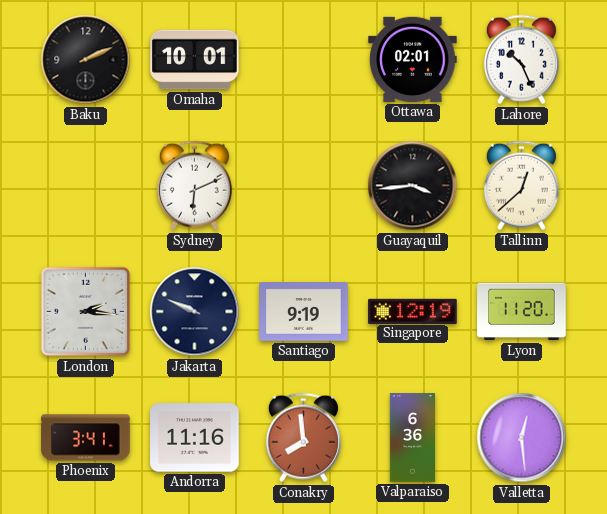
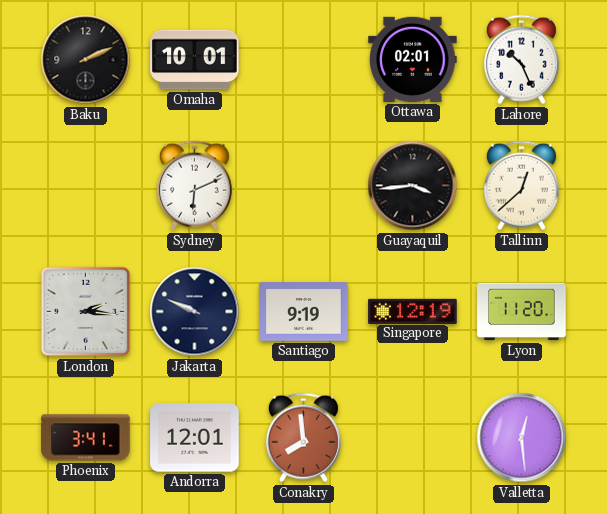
Andorra: 11:16 -> 12:01
Valparaiso: 6:36 -> none
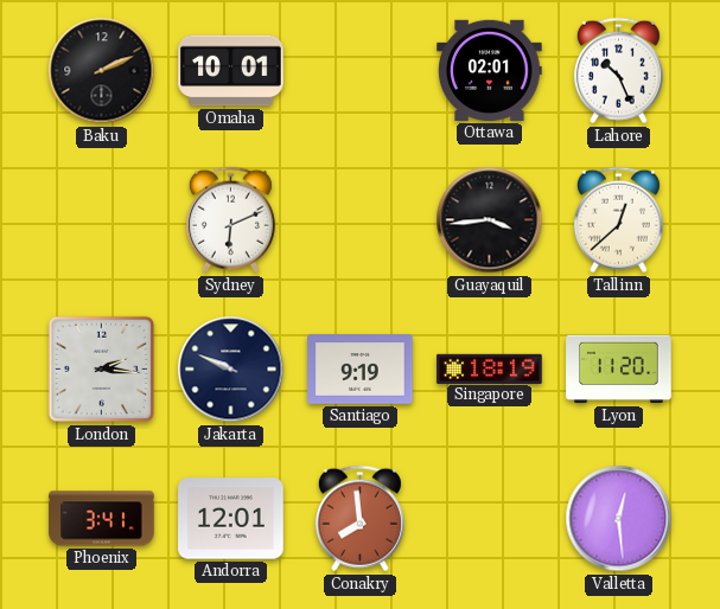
Singapore: 12:19 -> 18:19
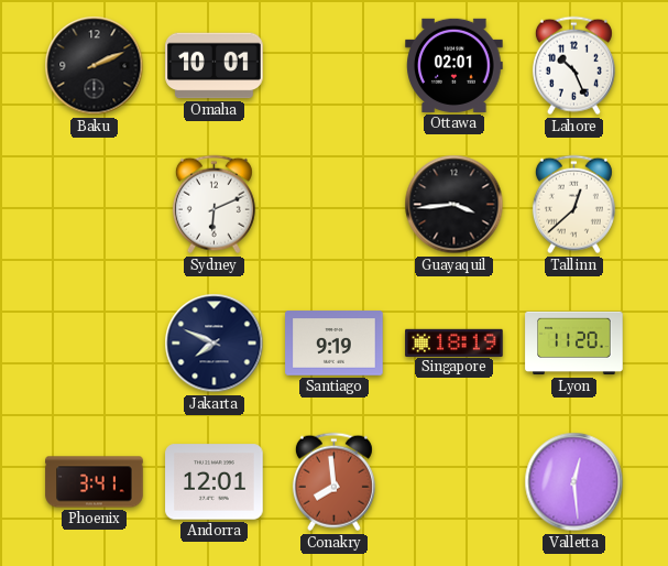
London: 2:16 -> none
Jakarta: 9:49 -> 7:49
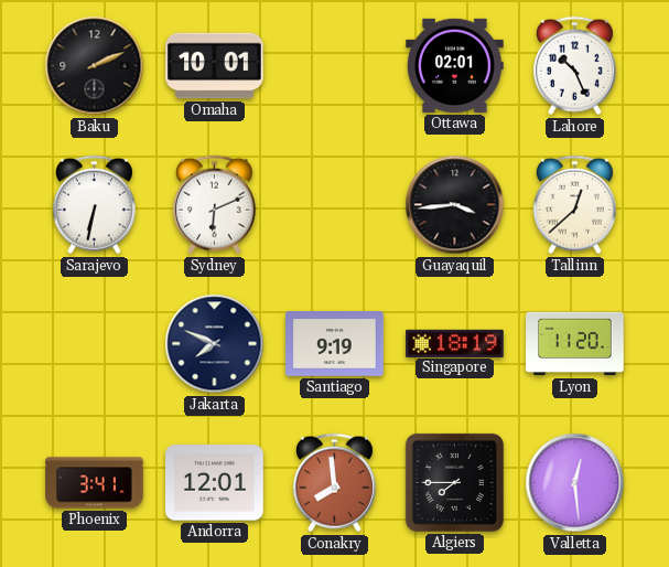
Sarajevo: none -> 6:32
Algiers: none -> 7:45
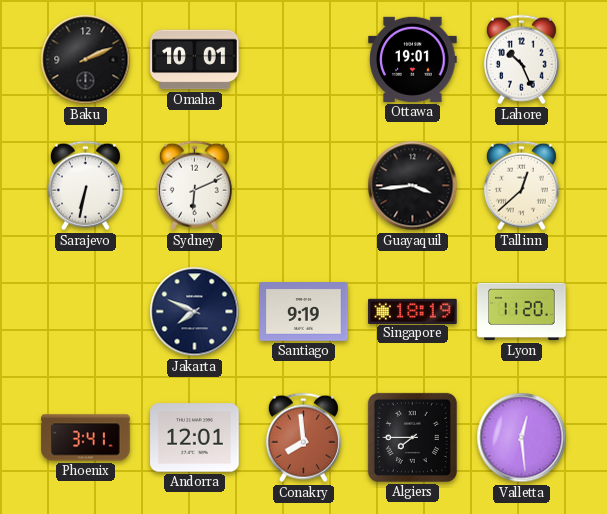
Ottawa: 02:01 -> 19:01
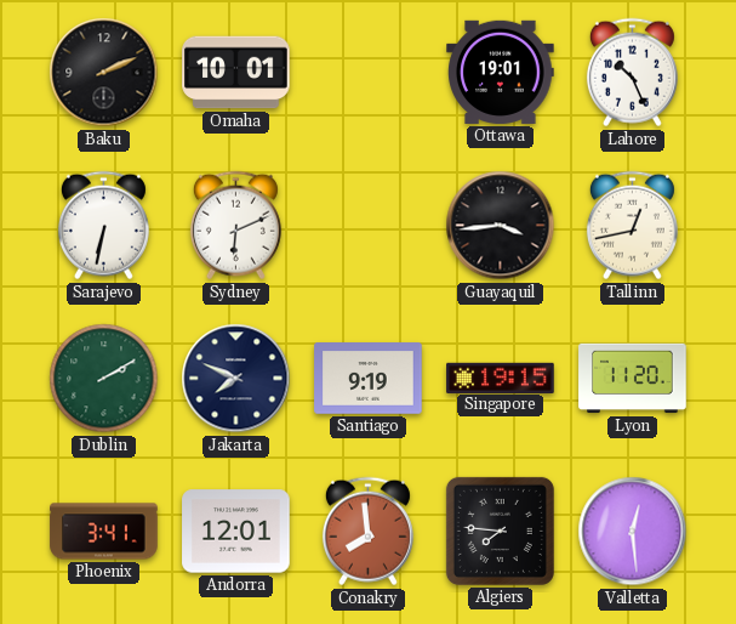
Tallinn: 12:38 -> 12:43
Dublin: none -> 2:10
Singapore: 18:19 -> 19:15
Algiers: 7:45 -> 7:46
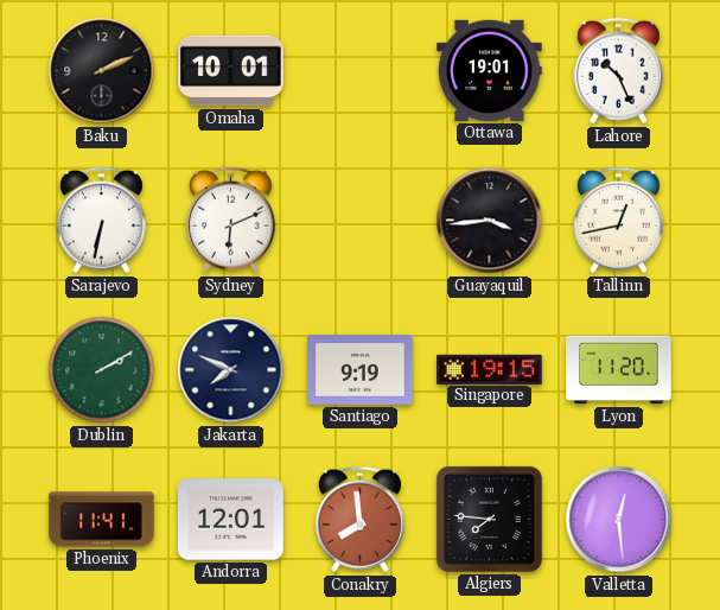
Phoenix: 3:41 -> 11:41
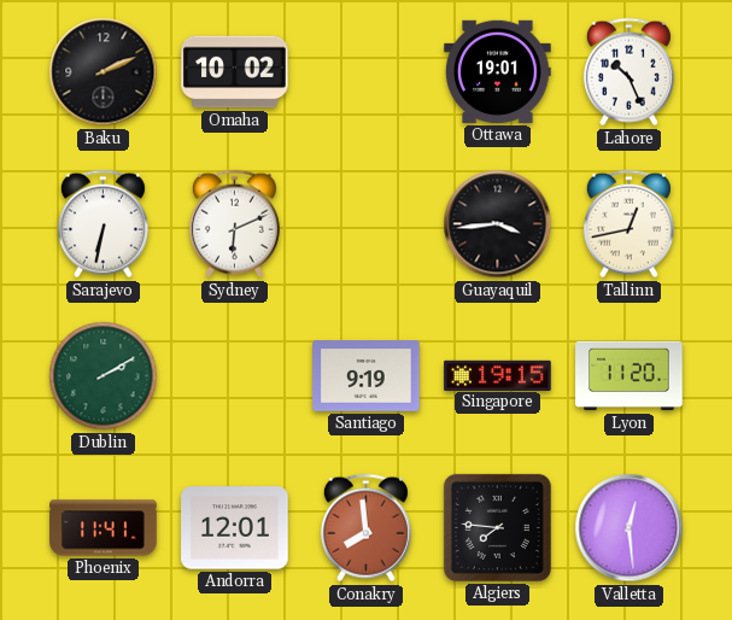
Omaha: 10:01 -> 10:02
Jakarta: 7:49 -> none
